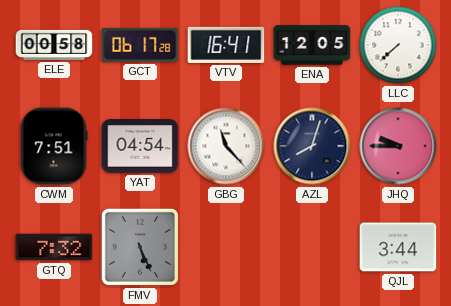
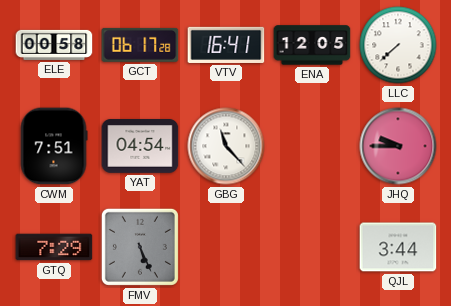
AZL: 8:03 -> none
GTQ: 7:32 -> 7:29
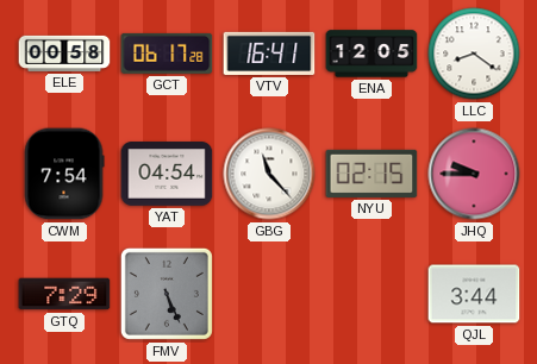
LLC: 7:38 -> 8:21
CWM: 7:51 -> 7:54
NYU: none -> 02:15
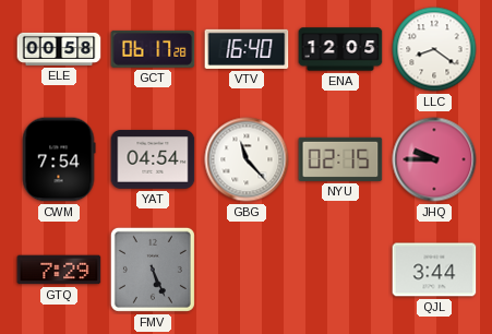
VTV: 16:41 -> 16:40
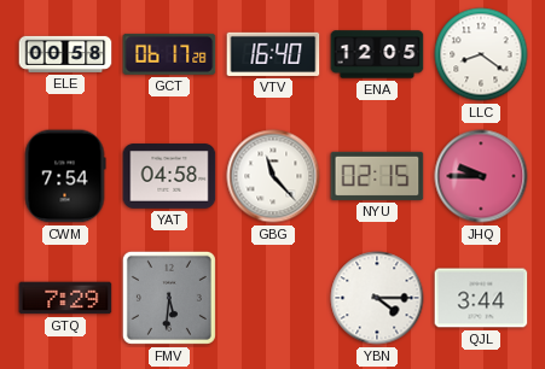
YAT: 04:54 -> 04:58
FMV: 5:26 -> 5:31
YBN: none -> 4:15
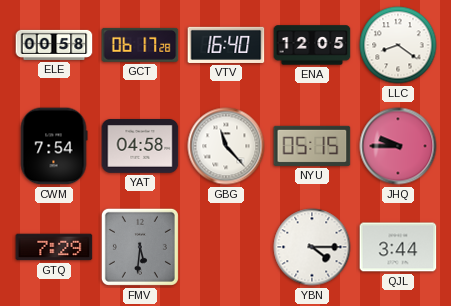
NYU: 02:15 -> 05:15
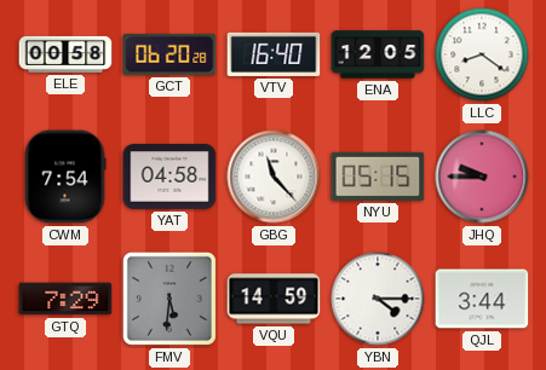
GCT: 06:17 -> 06:20
VQU: none -> 14:59
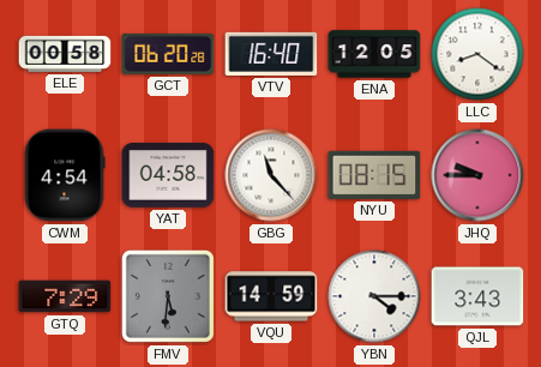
CWM: 7:54 -> 4:54
NYU: 05:15 -> 08:15
QJL: 3:44 -> 3:43
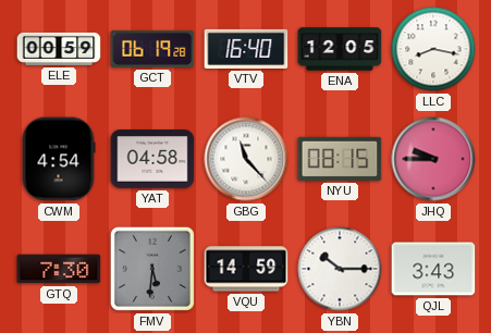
ELE: 00:58 -> 00:59
GCT: 06:20 -> 06:19
LLC: 8:21 -> 8:17
GTQ: 7:29 -> 7:30
YBN: 4:15 -> 10:15
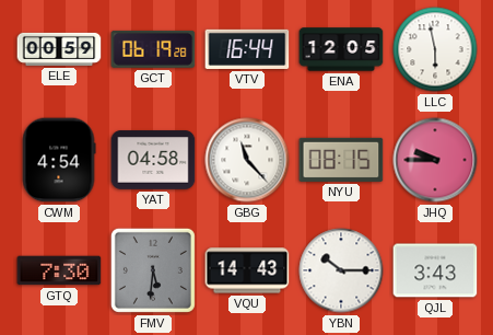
VTV: 16:40 -> 16:44
LLC: 8:17 -> 5:58
VQU: 14:59 -> 14:43
